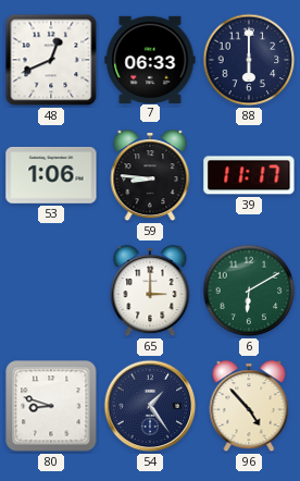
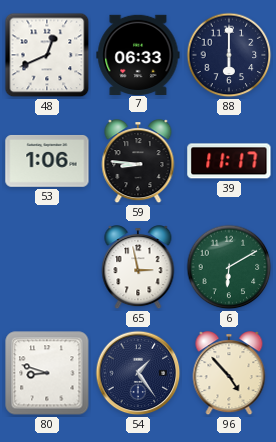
65: 3:00 -> 2:58
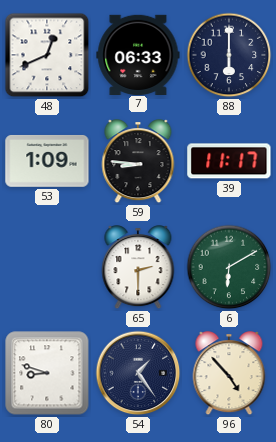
53: 1:06 -> 1:09
65: 2:58 -> 2:30
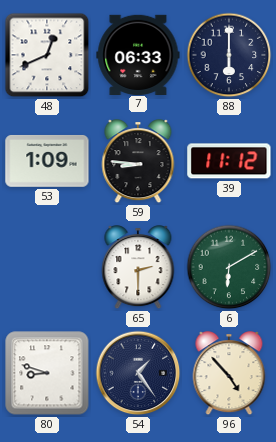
39: 11:17 -> 11:12
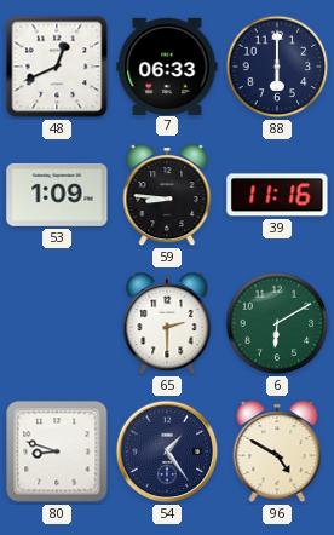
39: 11:12 -> 11:16
96: 4:53 -> 4:50
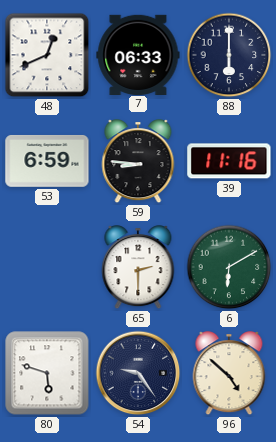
53: 1:09 -> 6:59
80: 8:48 -> 5:48
54: 1:24 -> 9:24
96: 4:50 -> 4:52
